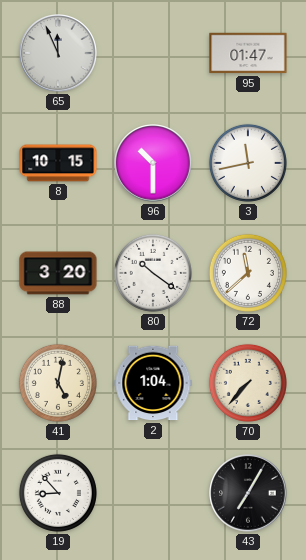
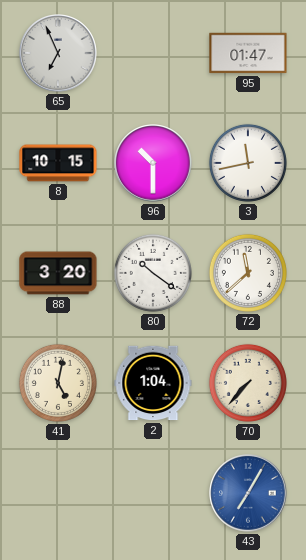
65: 11:56 -> 6:56
19: 8:53 -> none
43 dial: black -> blue
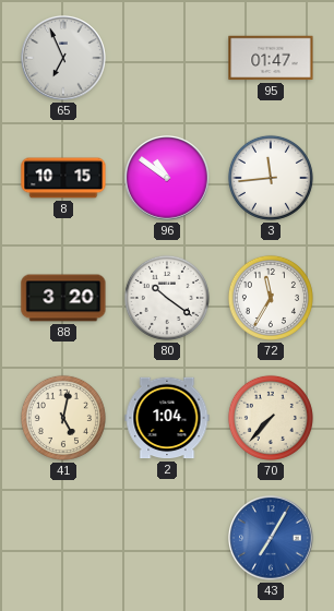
96: 10:30 -> 10:51
3: 11:43 -> 11:44
72: 11:38 -> 11:35
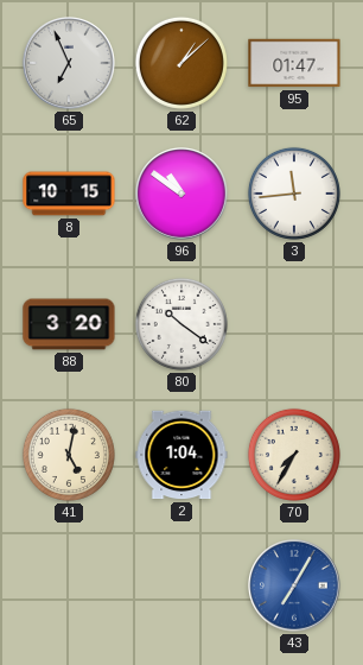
62: none -> 1:08
72: 11:35 -> none
70: 7:37 -> 7:35
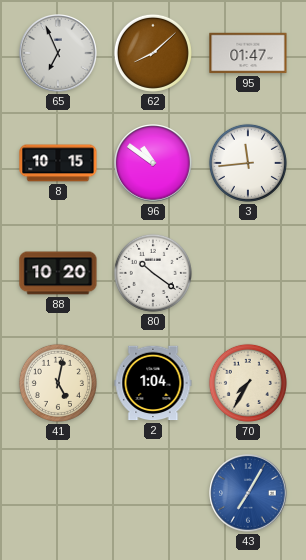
62: 1:08 -> 8:08
88: 3:20 -> 10:20
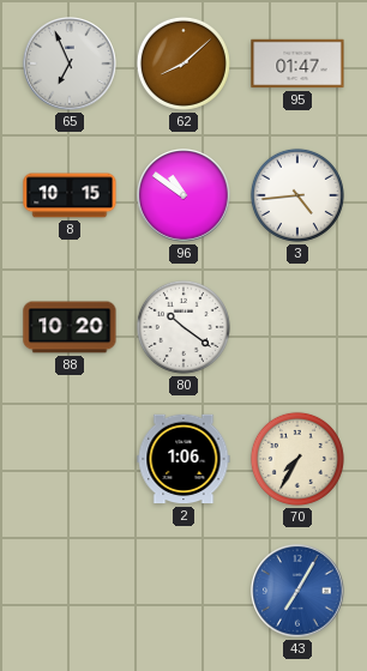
3: 11:44 -> 4:44
41: 5:02 -> none
2: 1:04 -> 1:06
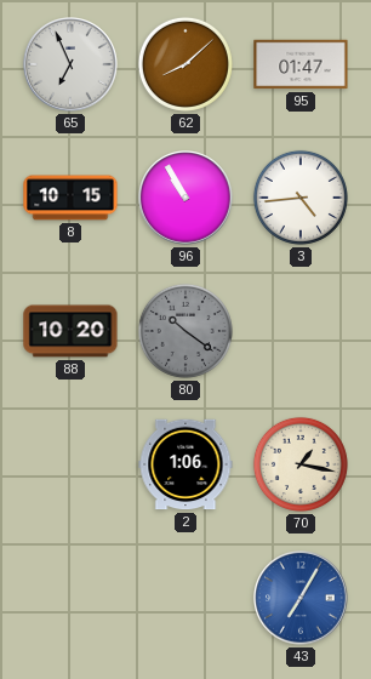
96: 10:51 -> 10:55
80 dial: white -> grey
70: 7:35 -> 1:17
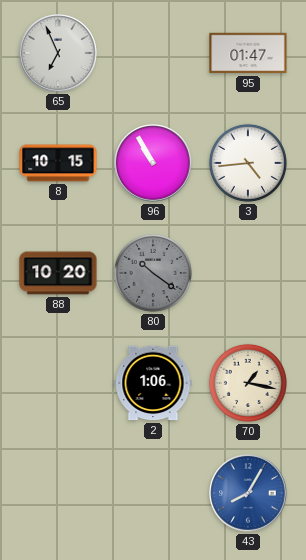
62: 8:08 -> none
43: 7:05 -> 8:05
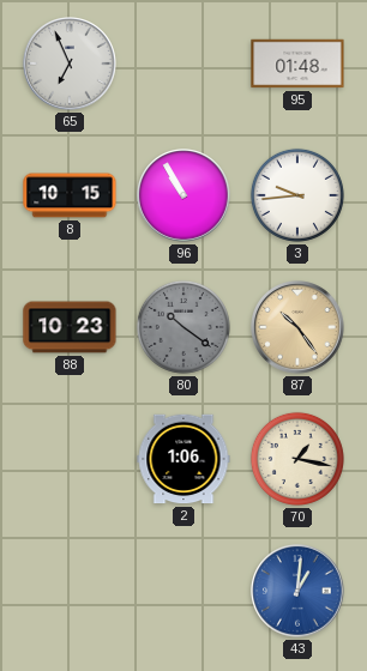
95: 01:47 -> 01:48
3: 4:44 -> 9:44
88: 10:20 -> 10:23
87: none -> 10:24
43: 8:05 -> 1:01
